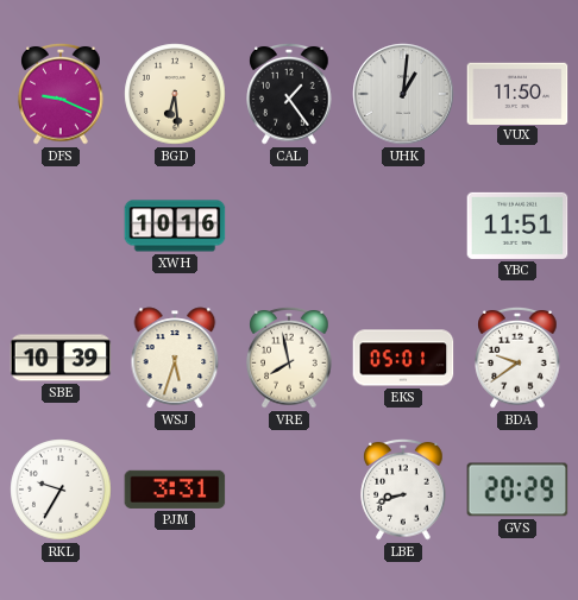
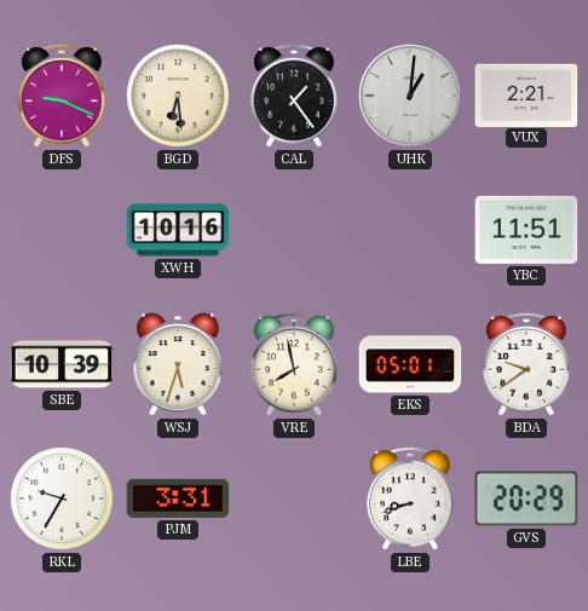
VUX: 11:50 -> 2:21
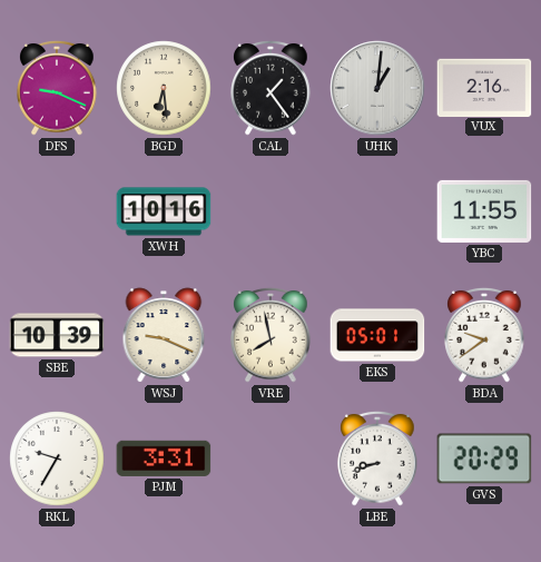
VUX: 2:21 -> 2:16
YBC: 11:51 -> 11:55
WSJ: 5:33 -> 9:19
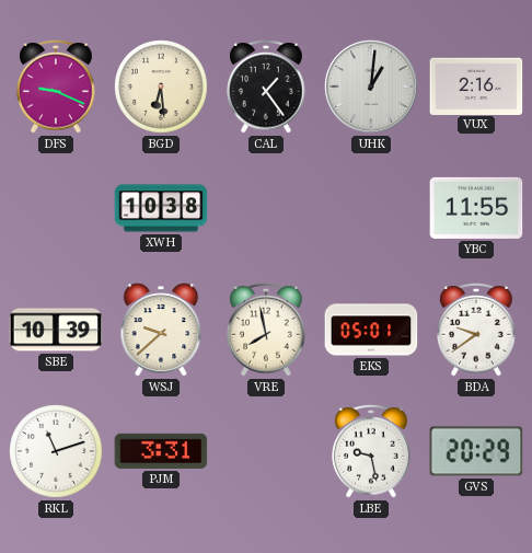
XWH: 10:16 -> 10:38
WSJ: 9:19 -> 9:38
RKL: 9:35 -> 11:12
LBE: 8:42 -> 9:28
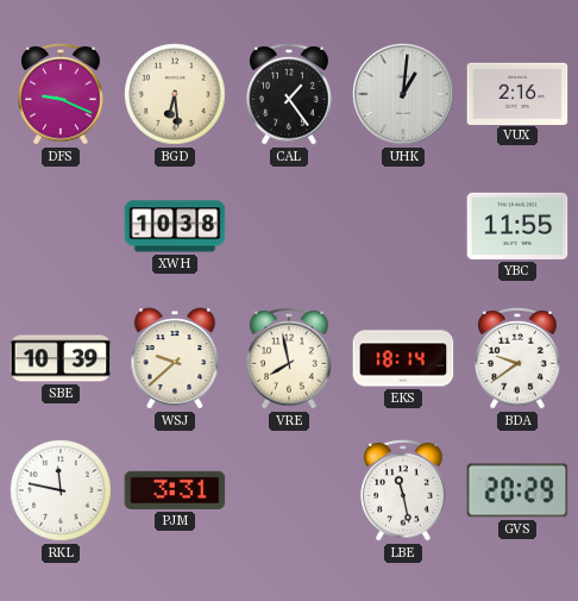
EKS: 05:01 -> 18:14
RKL: 11:12 -> 11:47
LBE: 9:28 -> 11:28
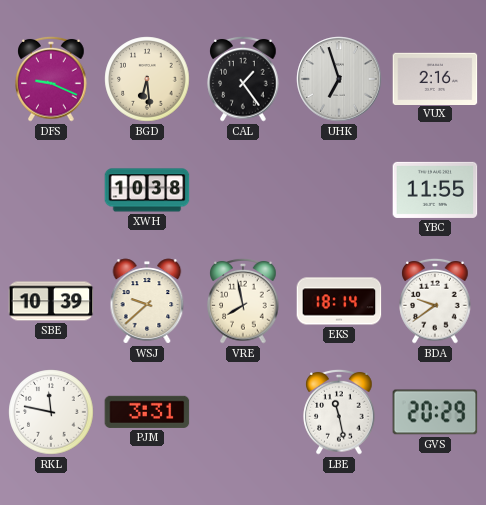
UHK: 1:01 -> 6:57
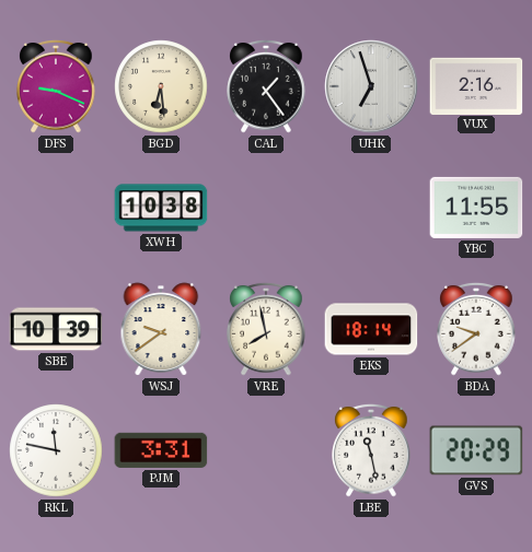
WSJ: 9:38 -> 9:39
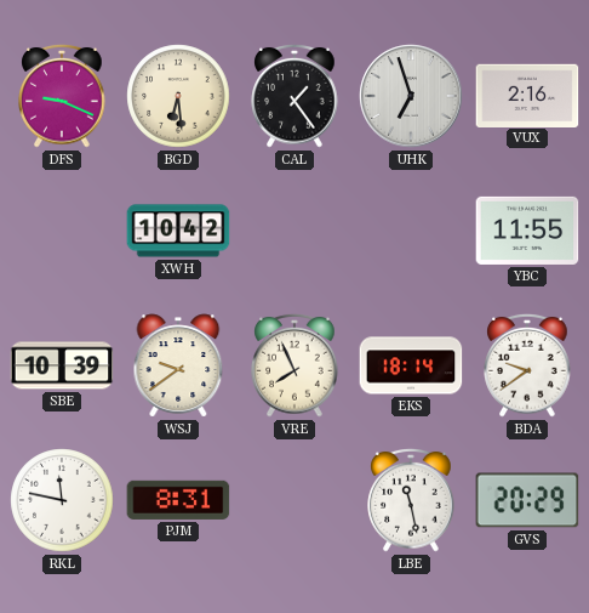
XWH: 10:38 -> 10:42
VRE: 7:58 -> 7:56
PJM: 3:31 -> 8:31
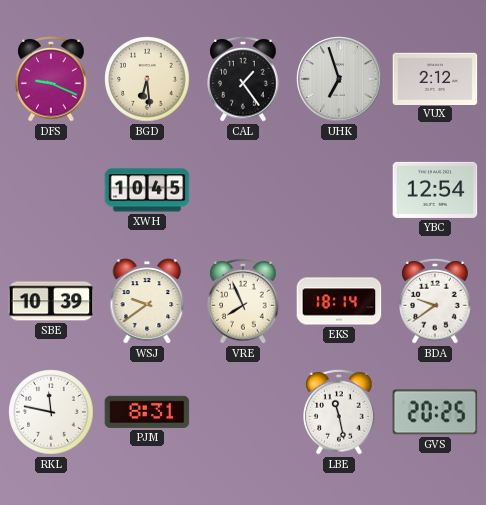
VUX: 2:16 -> 2:12
XWH: 10:42 -> 10:45
YBC: 11:55 -> 12:54
GVS: 20:29 -> 20:25
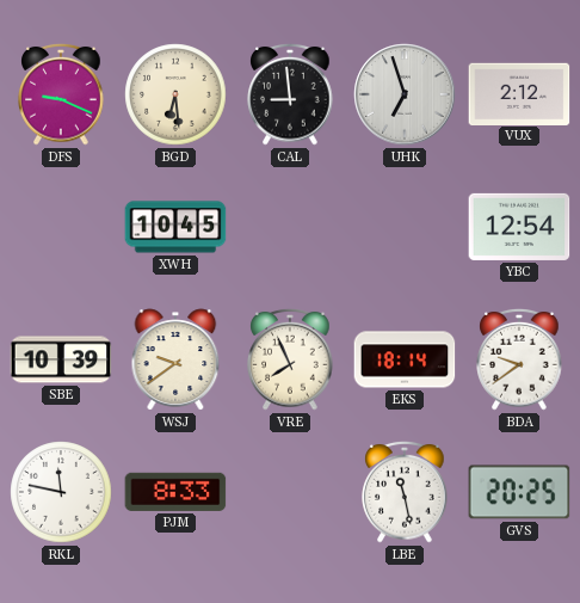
CAL: 1:24 -> 8:59
PJM: 8:31 -> 8:33
